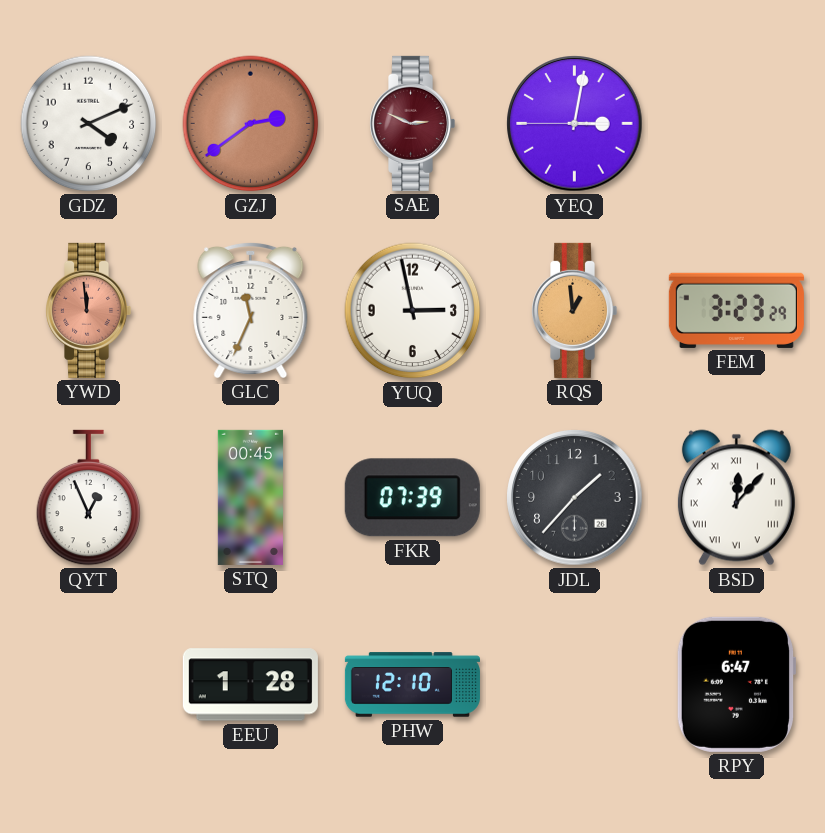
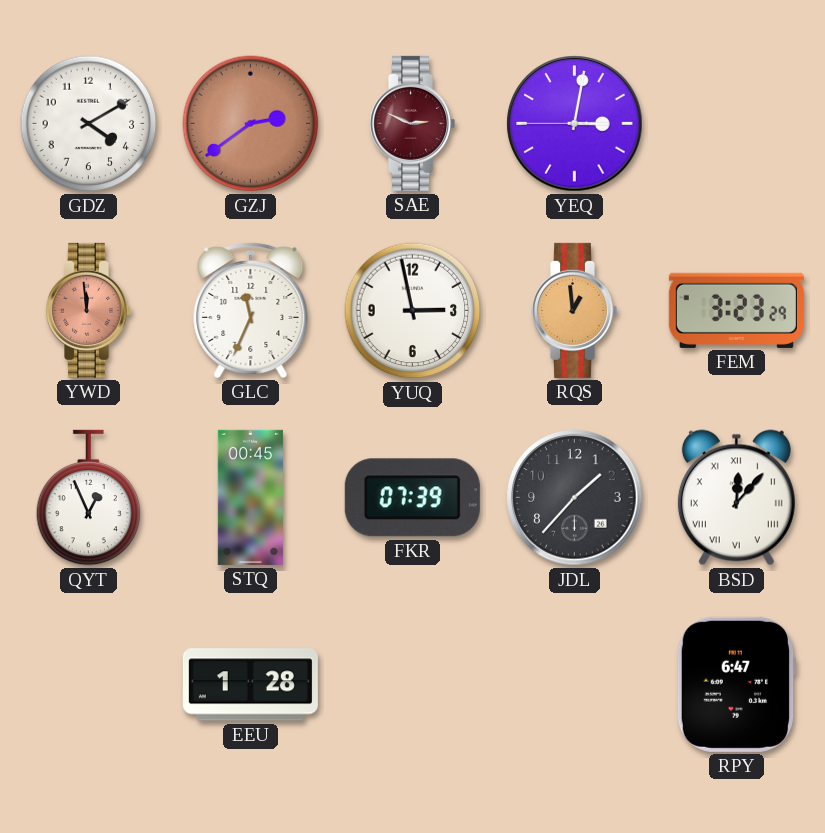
GDZ: 4:11 -> 4:10
PHW: 12:10 -> none
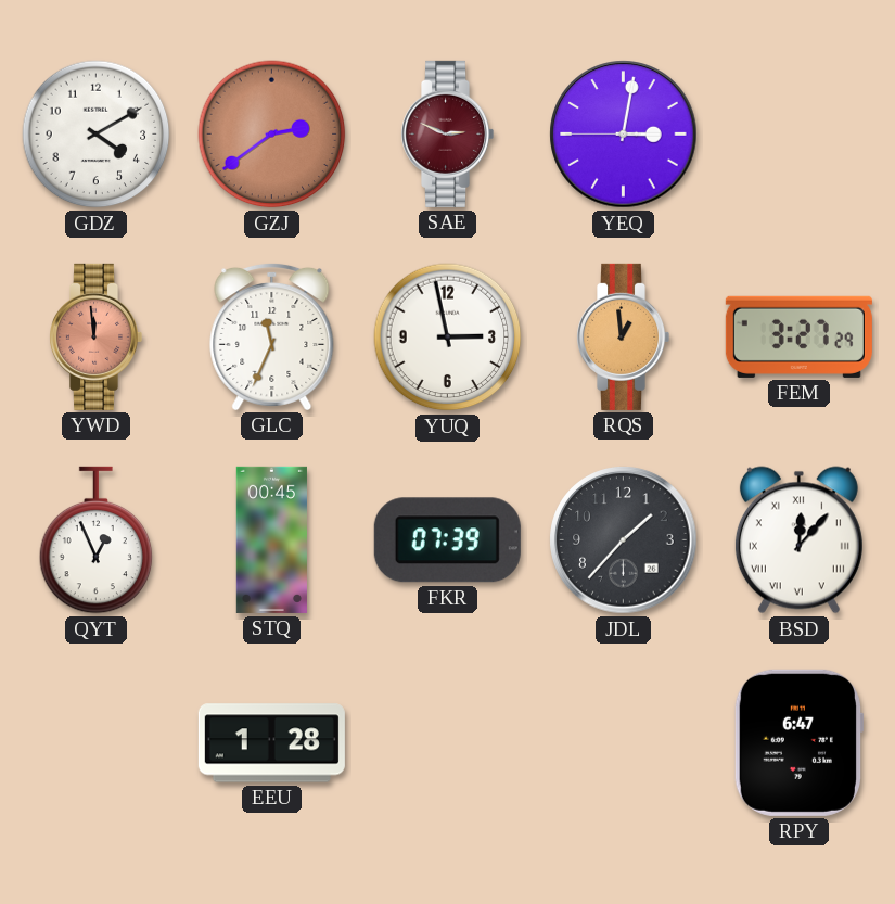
FEM: 3:23 -> 3:27
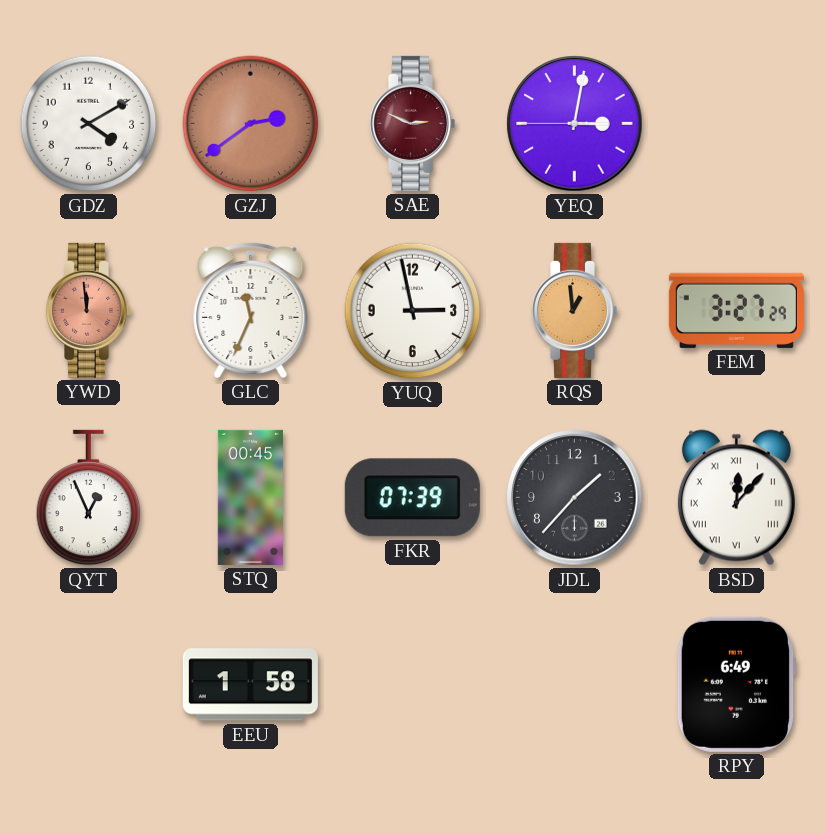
EEU: 1:28 -> 1:58
RPY: 6:47 -> 6:49
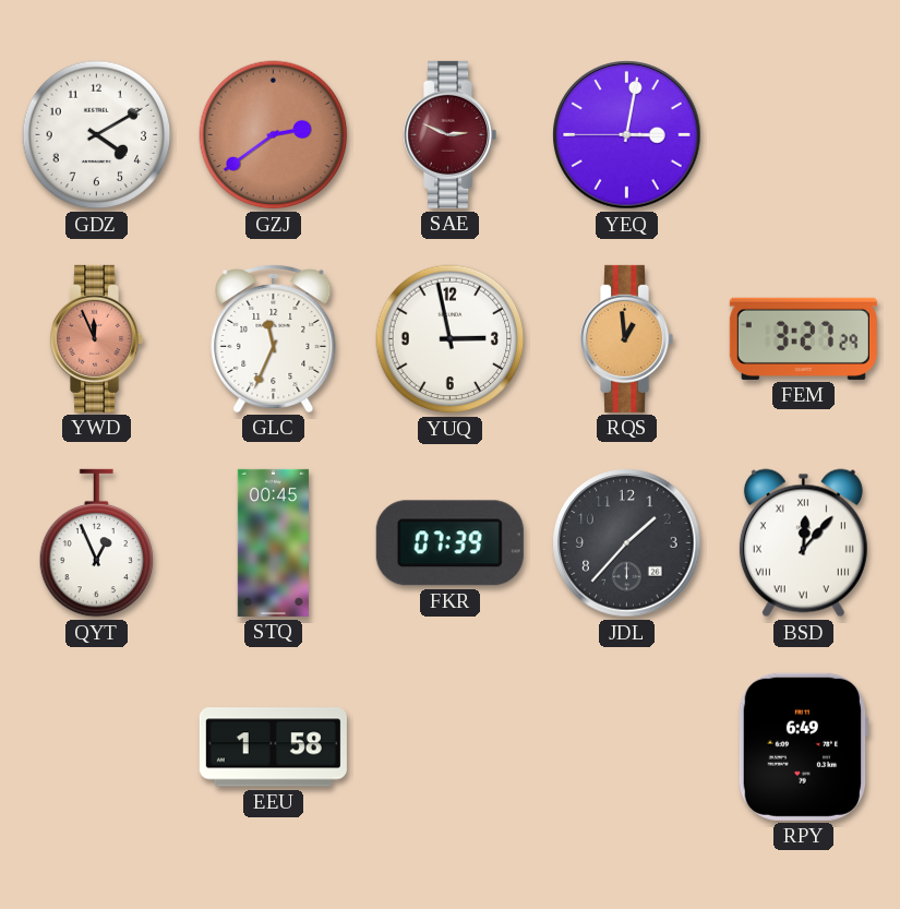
YWD: 11:59 -> 11:56
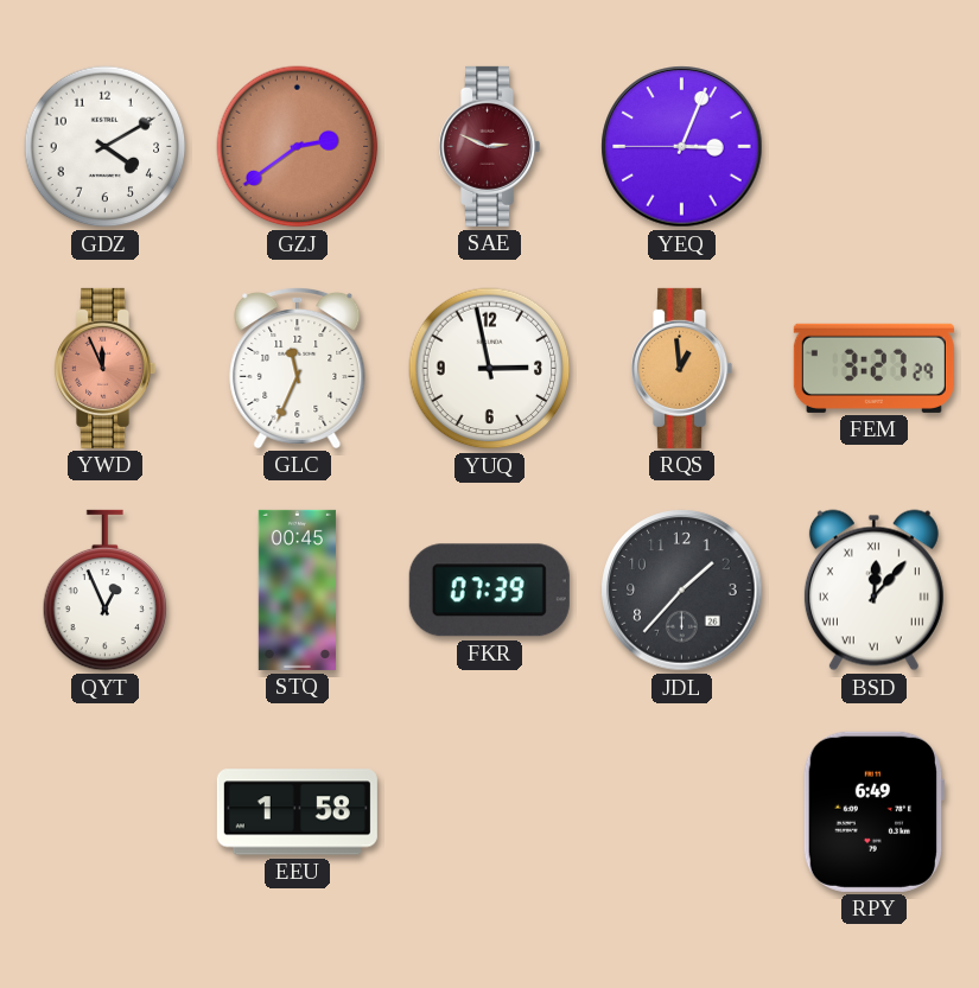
YEQ: 3:01 -> 3:03
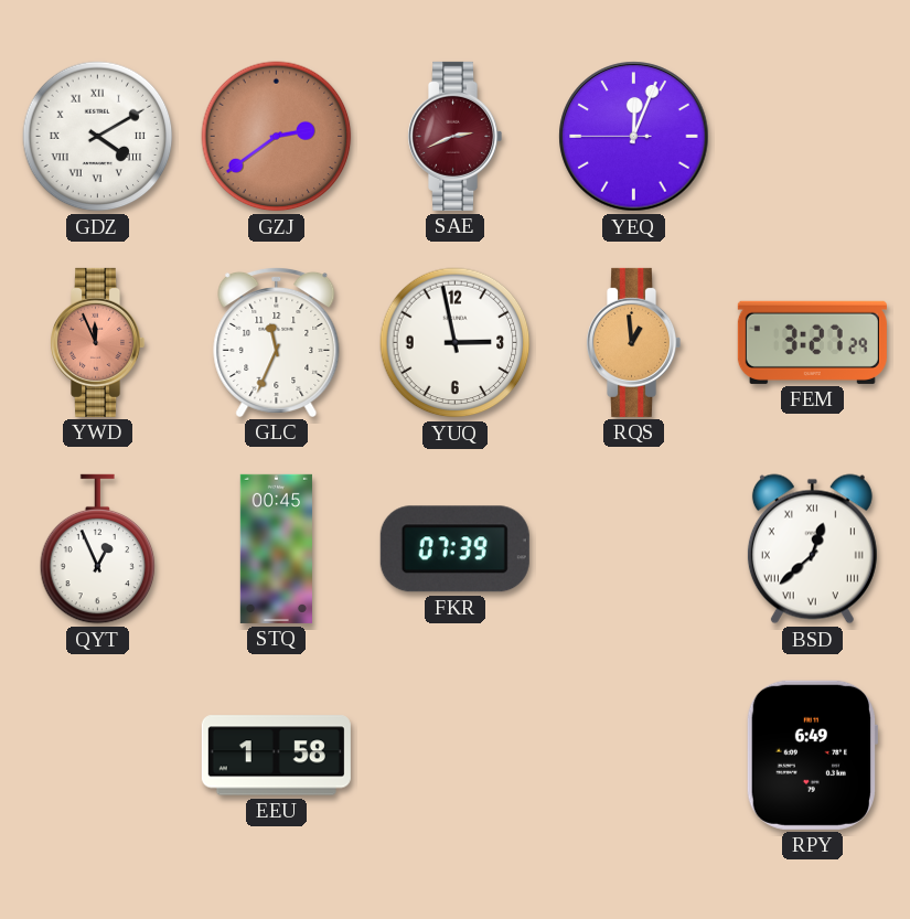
GDZ numerals: Arabic -> Roman
SAE: 2:49 -> 2:41
YEQ: 3:03 -> 12:03
JDL: 1:37 -> none
BSD: 12:07 -> 12:38
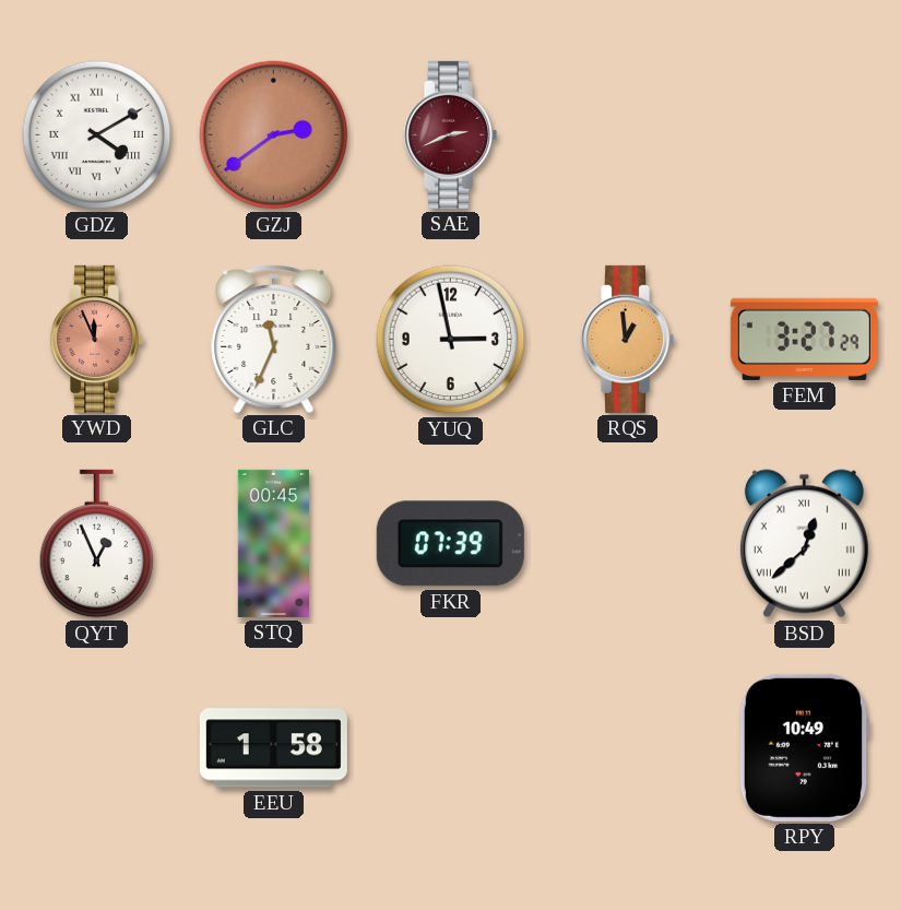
YEQ: 12:03 -> none
RPY: 6:49 -> 10:49
